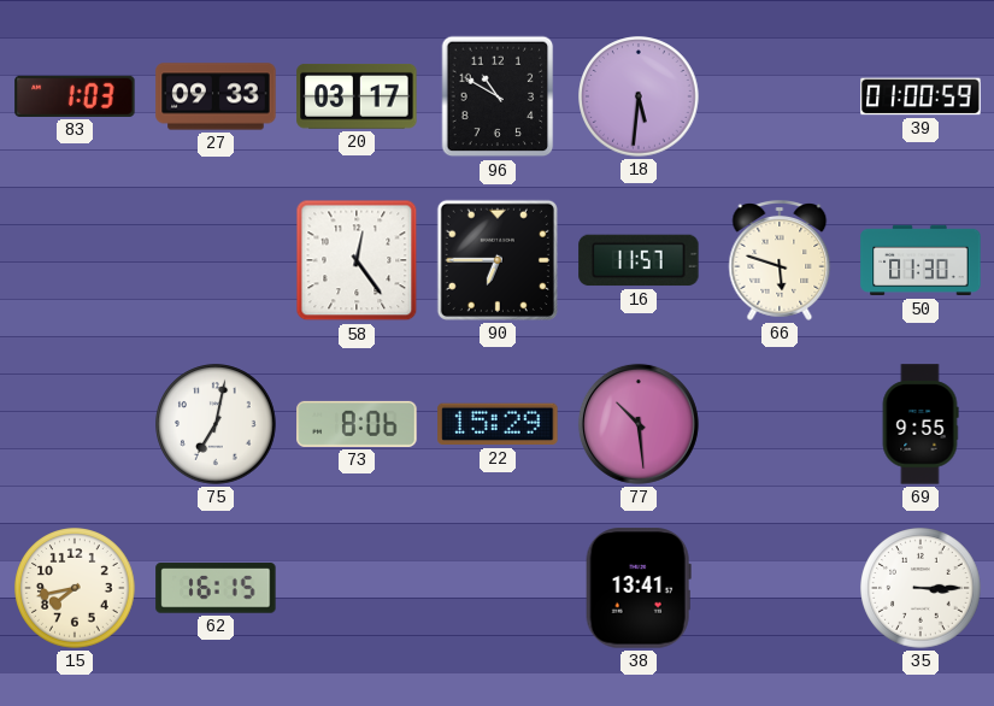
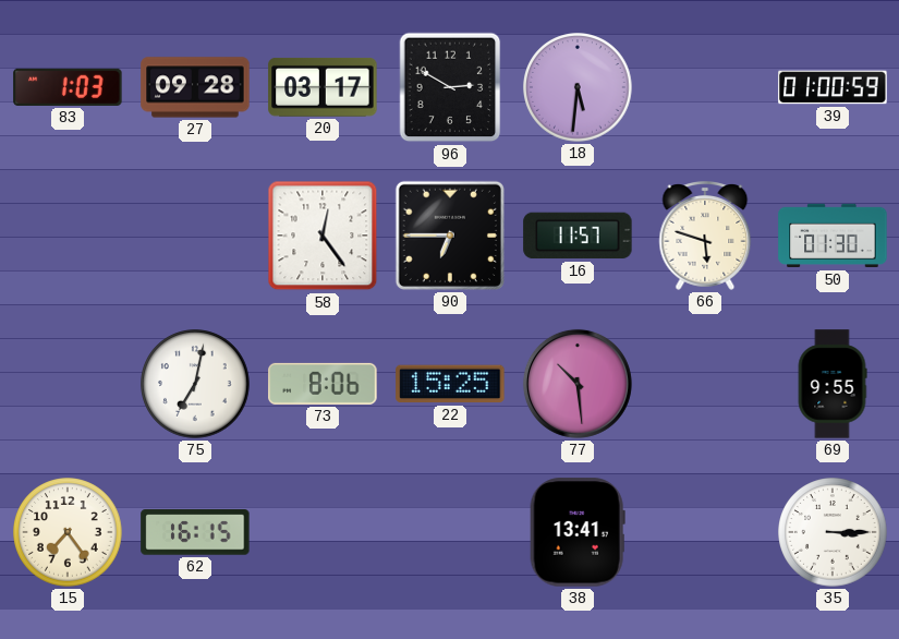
27: 09:33 -> 09:28
96: 10:50 -> 2:50
22: 15:29 -> 15:25
15: 7:43 -> 7:24
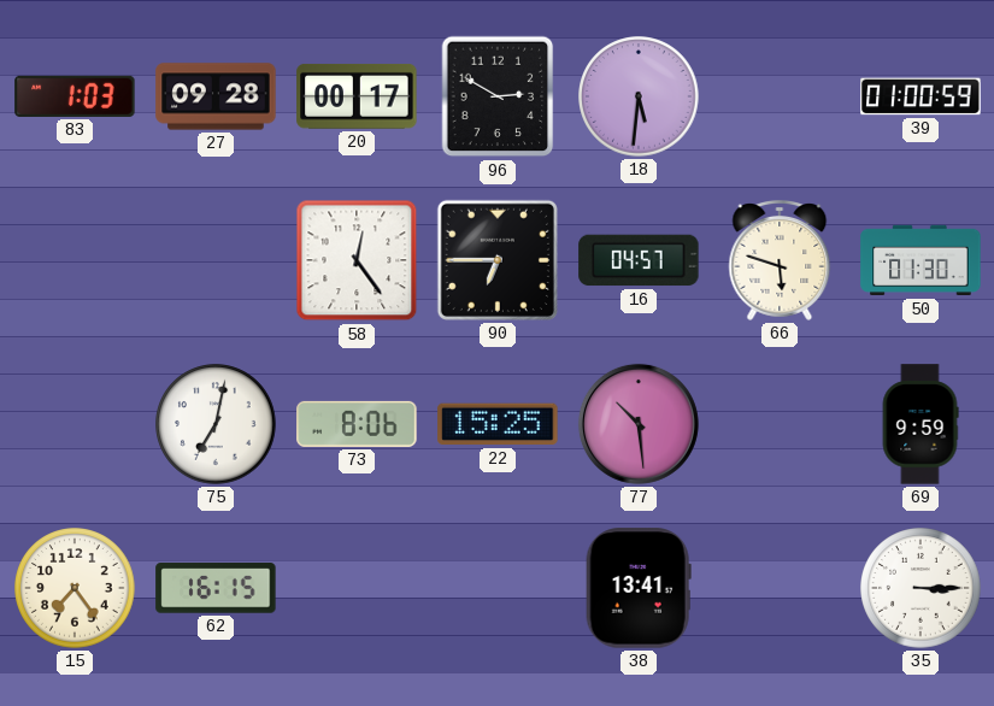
20: 03:17 -> 00:17
16: 11:57 -> 04:57
69: 9:55 -> 9:59
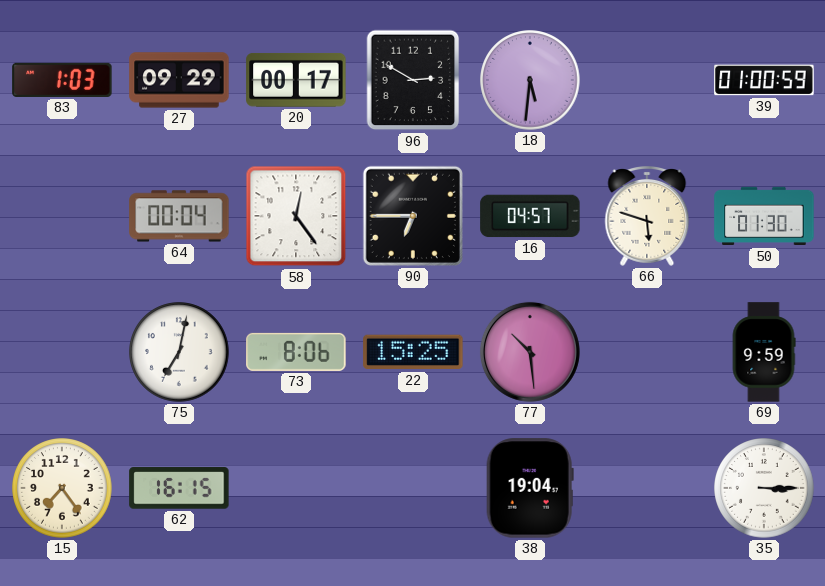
27: 09:28 -> 09:29
64: none -> 00:04
38: 13:41 -> 19:04
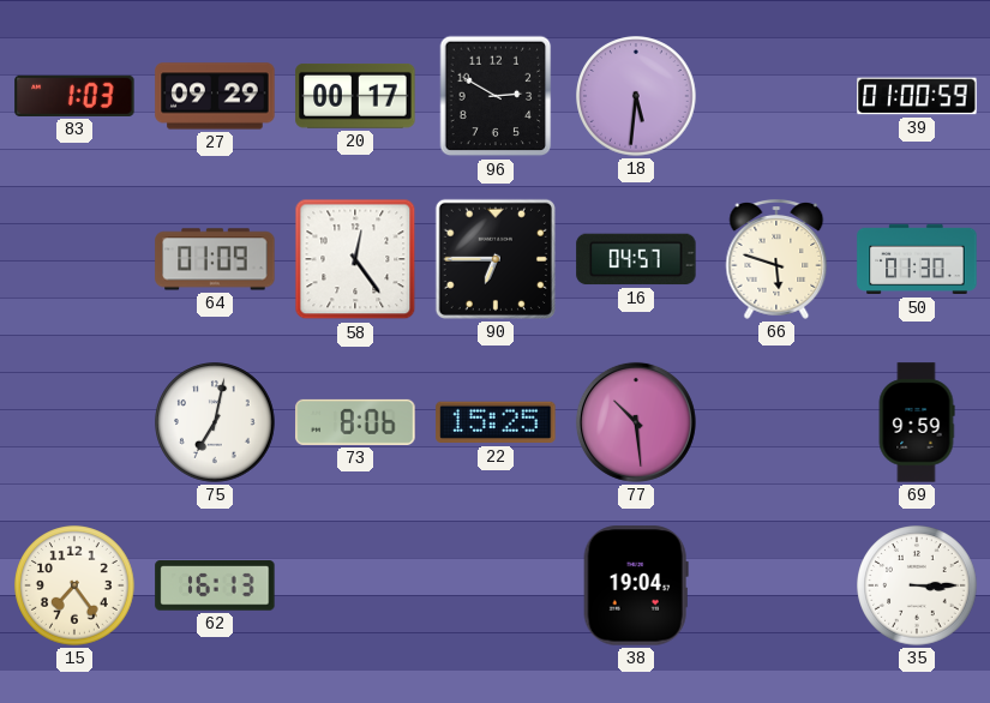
64: 00:04 -> 01:09
62: 16:15 -> 16:13
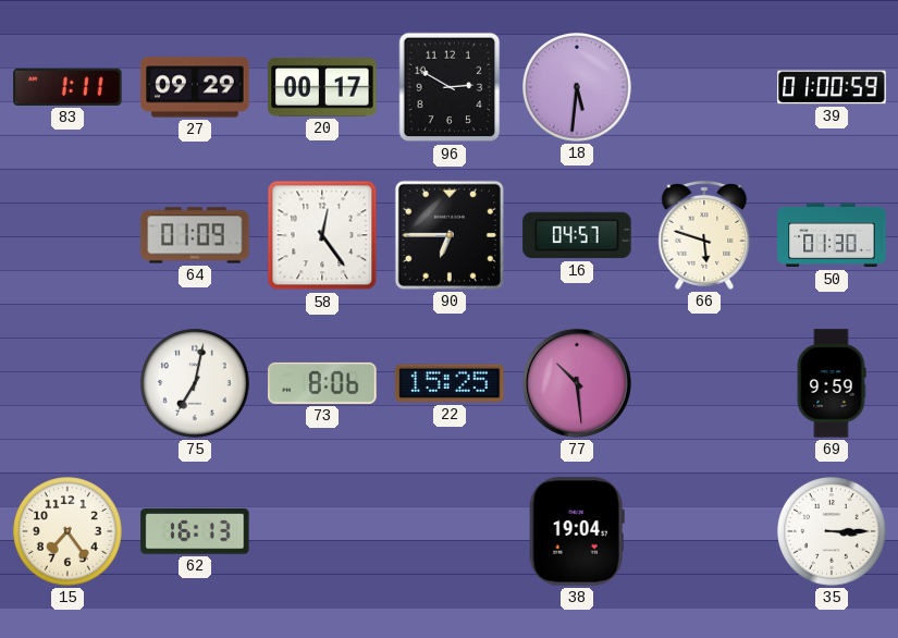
83: 1:03 -> 1:11
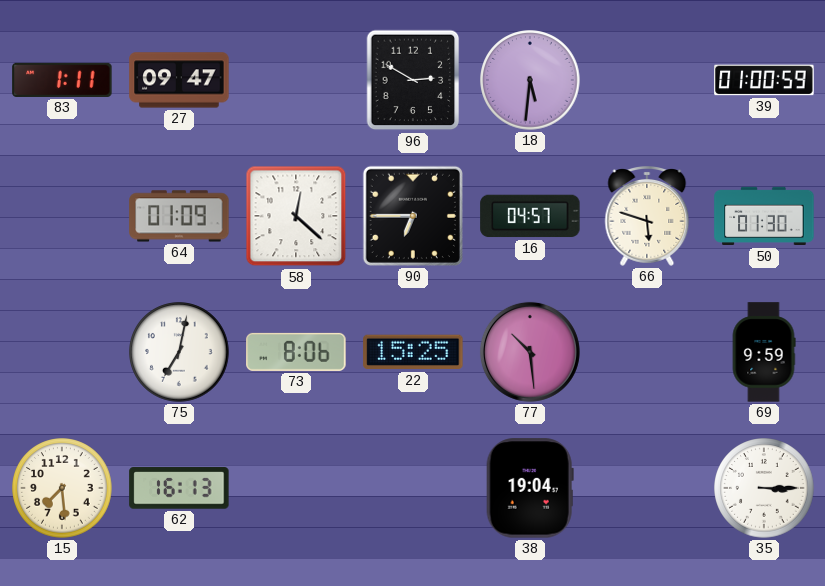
27: 09:29 -> 09:47
20: 00:17 -> none
58: 12:24 -> 12:22
15: 7:24 -> 7:29
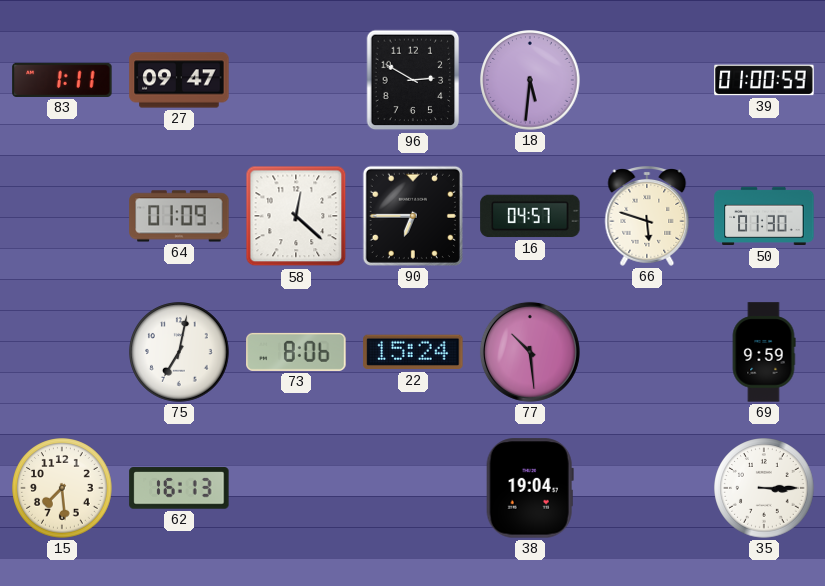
22: 15:25 -> 15:24
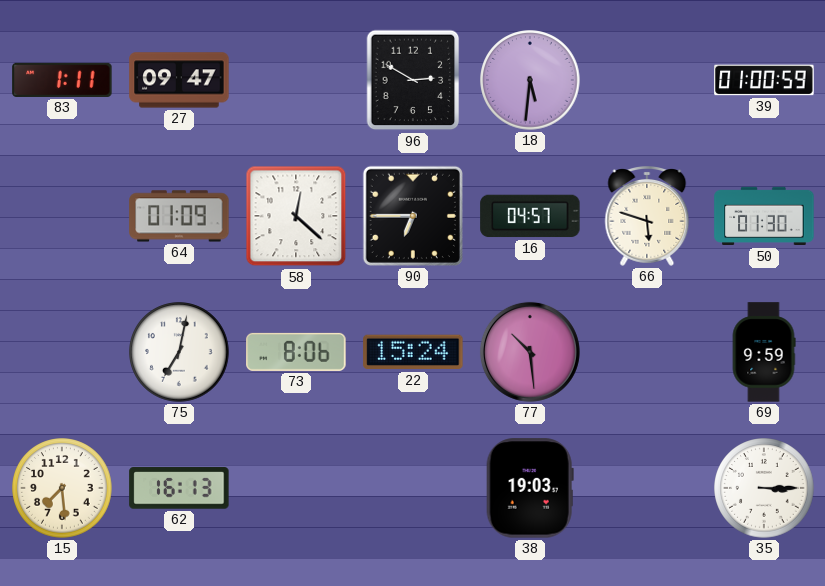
38: 19:04 -> 19:03
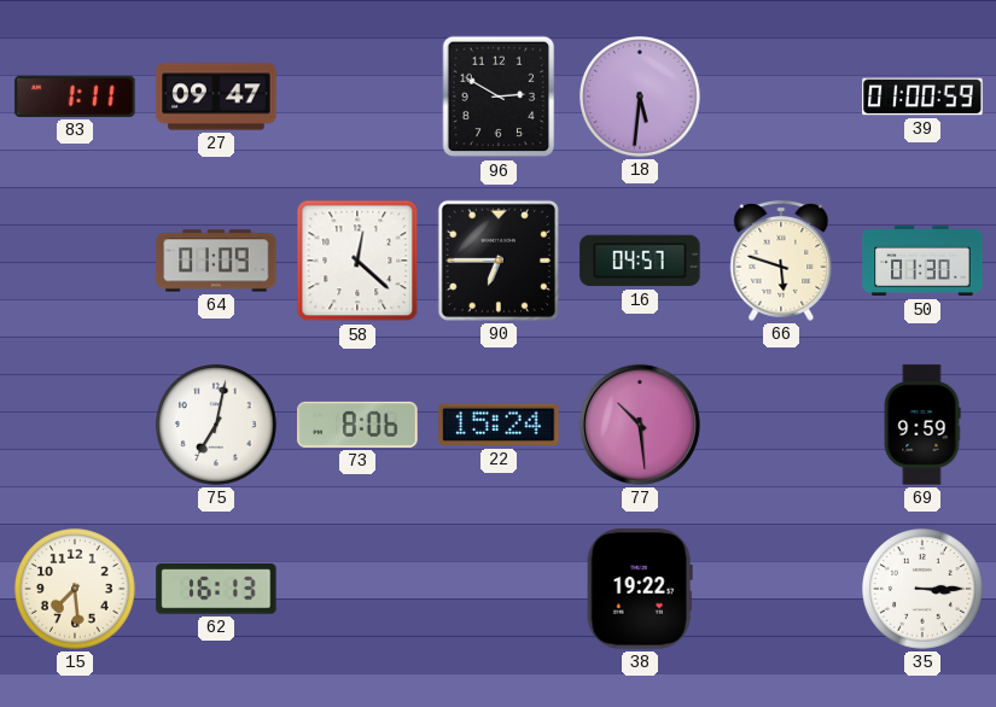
38: 19:03 -> 19:22
